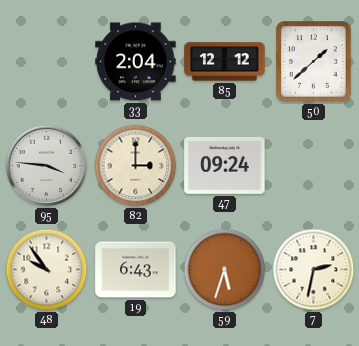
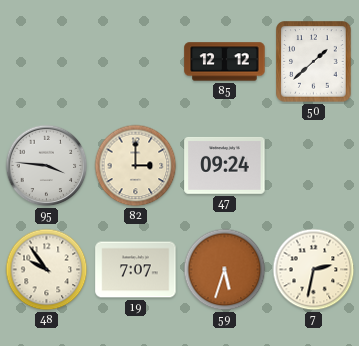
33: 2:04 -> none
19: 6:43 -> 7:07
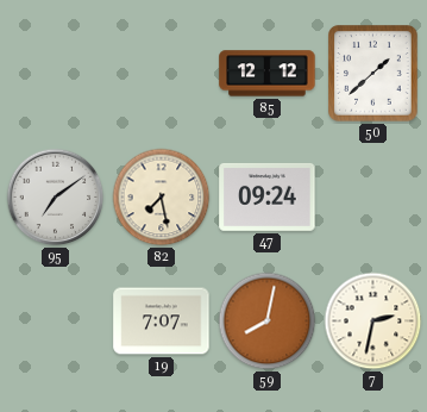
95: 3:46 -> 7:09
82: 3:00 -> 7:28
48: 9:54 -> none
59: 5:33 -> 8:02
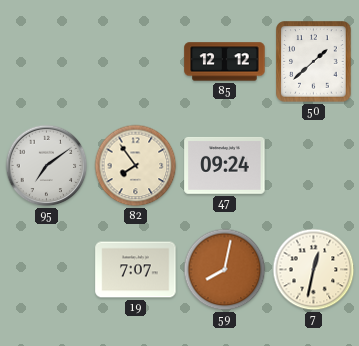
82: 7:28 -> 7:54
7: 2:32 -> 12:32
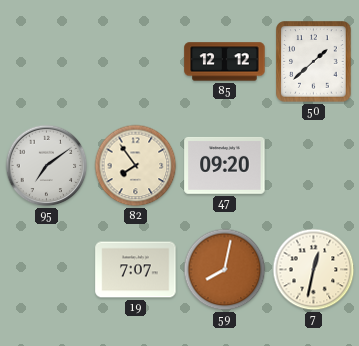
47: 09:24 -> 09:20
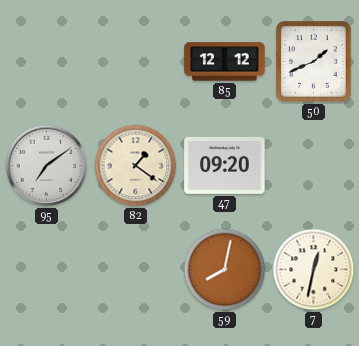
50: 1:38 -> 1:41
82: 7:54 -> 1:21
19: 7:07 -> none
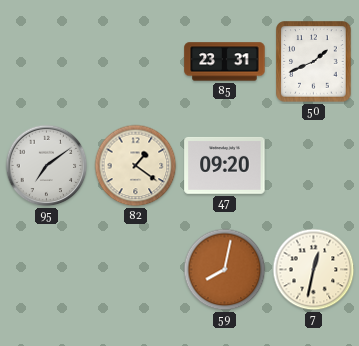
85: 12:12 -> 23:31
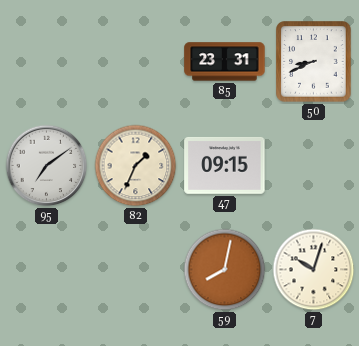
50: 1:41 -> 8:41
82: 1:21 -> 1:34
47: 09:20 -> 09:15
7: 12:32 -> 10:03
